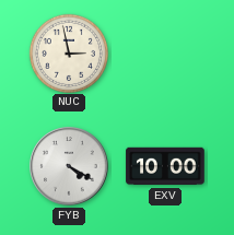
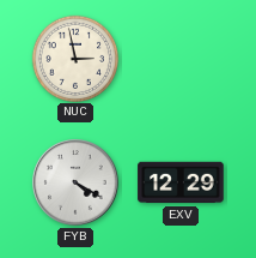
EXV: 10:00 -> 12:29
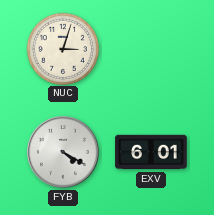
NUC: 2:58 -> 3:03
EXV: 12:29 -> 6:01
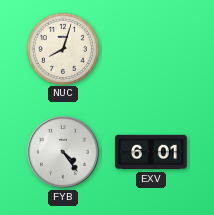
NUC: 3:03 -> 8:03
FYB: 4:20 -> 4:24
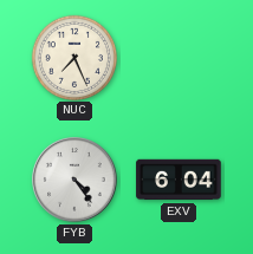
NUC: 8:03 -> 7:26
EXV: 6:01 -> 6:04
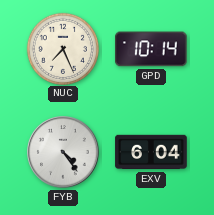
GPD: none -> 10:14
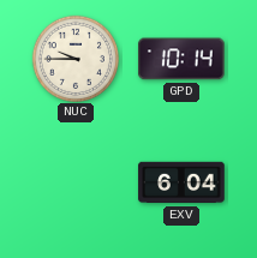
NUC: 7:26 -> 9:45
FYB: 4:24 -> none
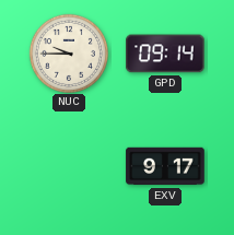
GPD: 10:14 -> 09:14
EXV: 6:04 -> 9:17
